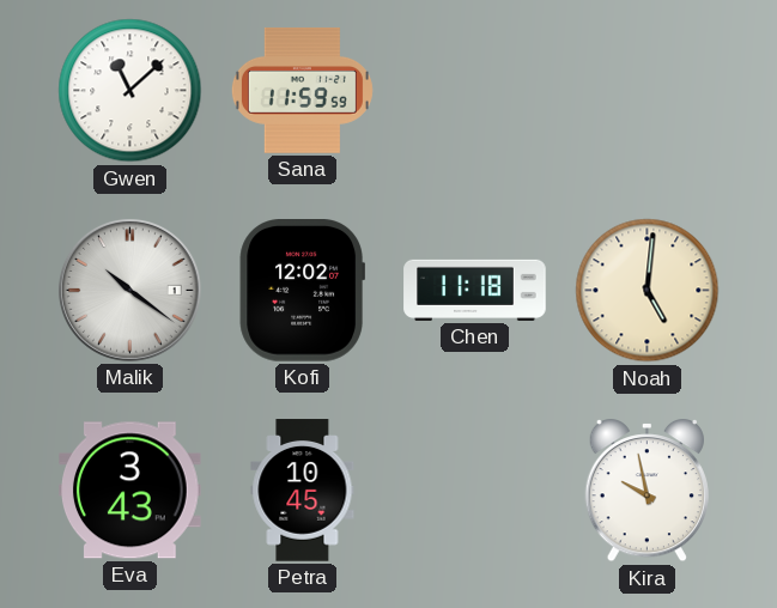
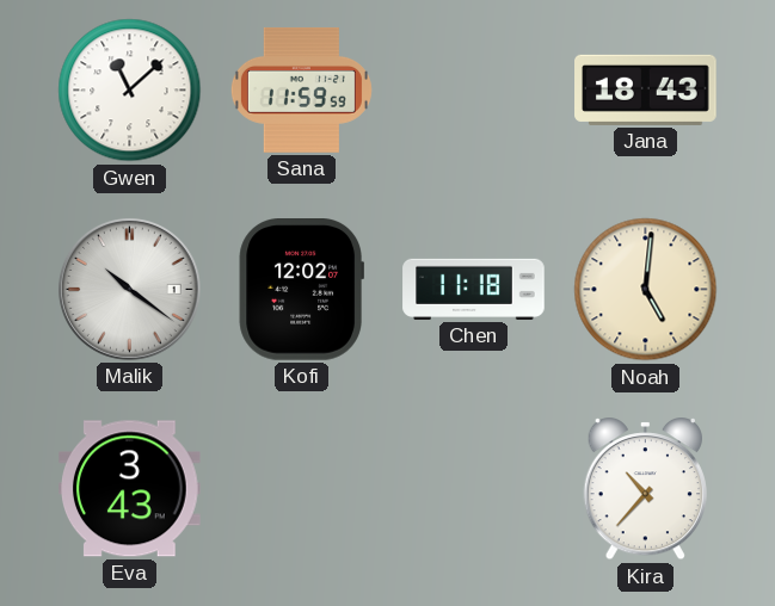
Jana: none -> 18:43
Petra: 10:45 -> none
Kira: 9:58 -> 10:37
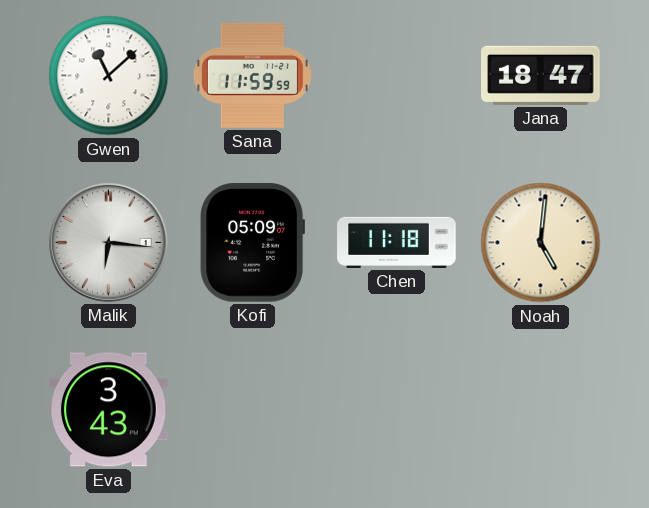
Jana: 18:43 -> 18:47
Malik: 10:21 -> 6:16
Kofi: 12:02 -> 05:09
Kira: 10:37 -> none
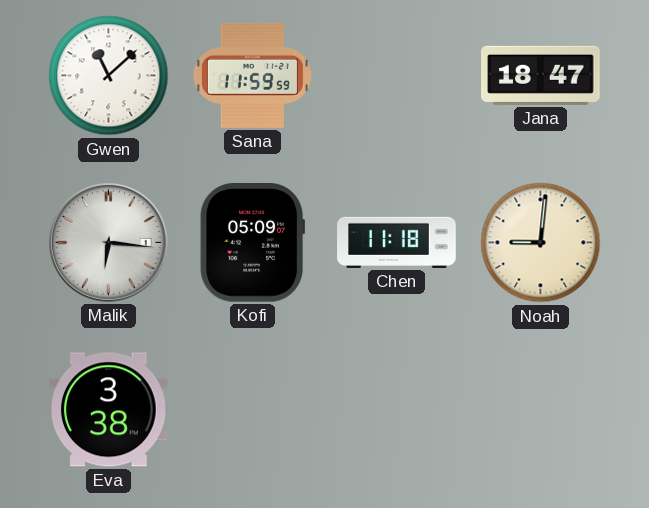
Noah: 5:01 -> 9:01
Eva: 3:43 -> 3:38
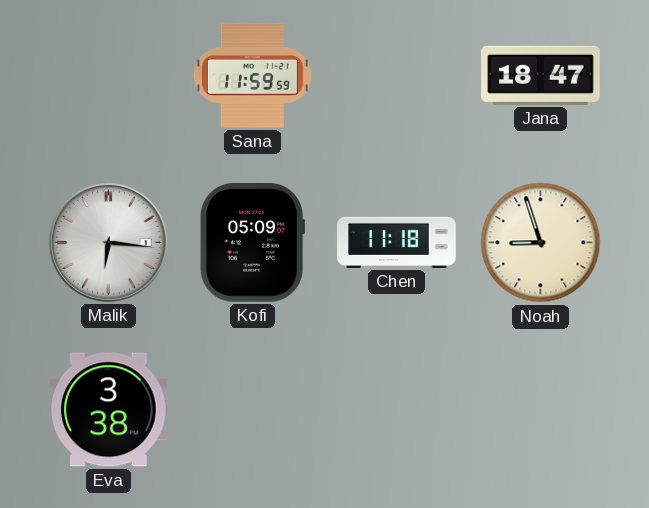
Gwen: 11:08 -> none
Noah: 9:01 -> 8:57
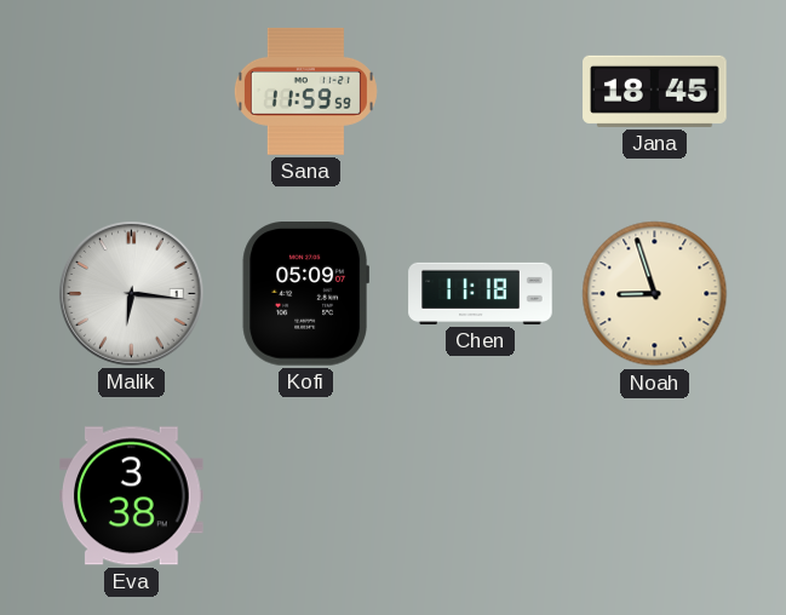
Jana: 18:47 -> 18:45
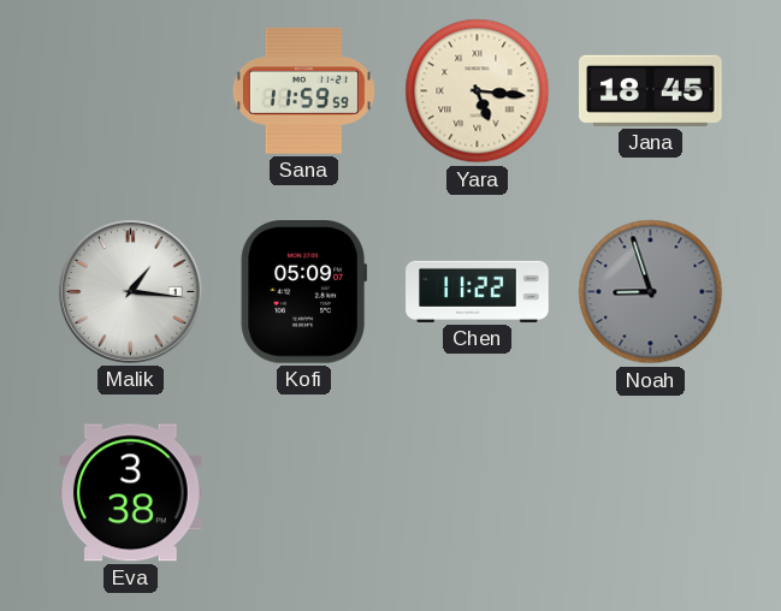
Yara: none -> 5:16
Malik: 6:16 -> 1:16
Chen: 11:18 -> 11:22
Noah dial: cream -> grey
